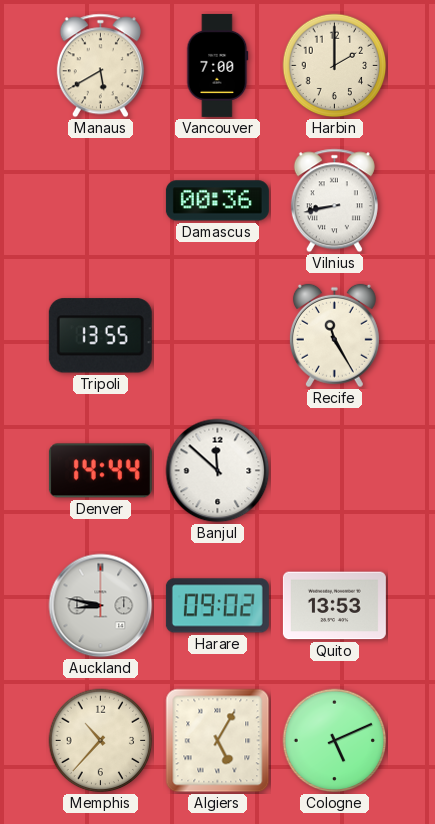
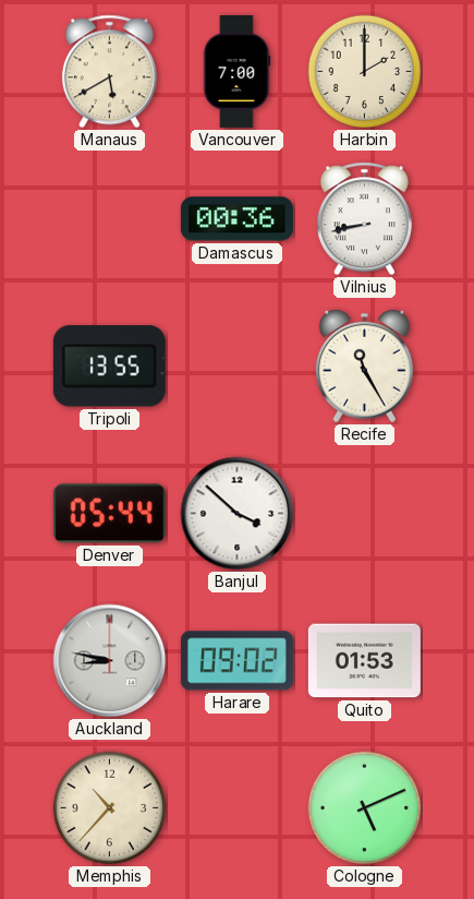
Denver: 14:44 -> 05:44
Banjul: 11:52 -> 3:52
Quito: 13:53 -> 01:53
Algiers: 5:05 -> none
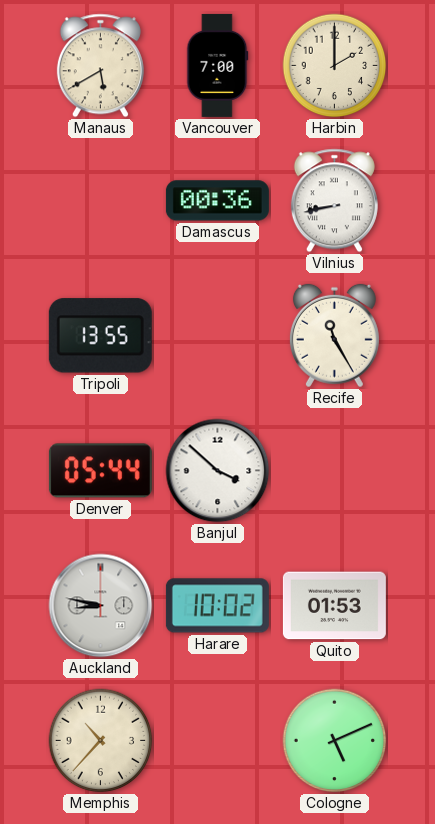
Harare: 09:02 -> 10:02
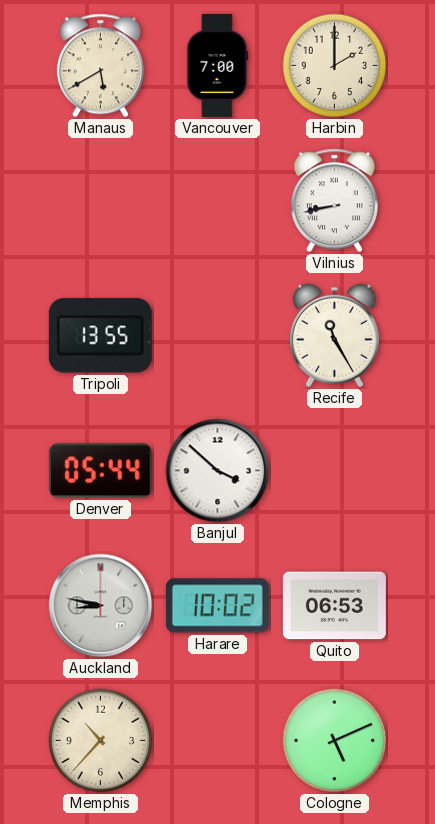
Damascus: 00:36 -> none
Quito: 01:53 -> 06:53
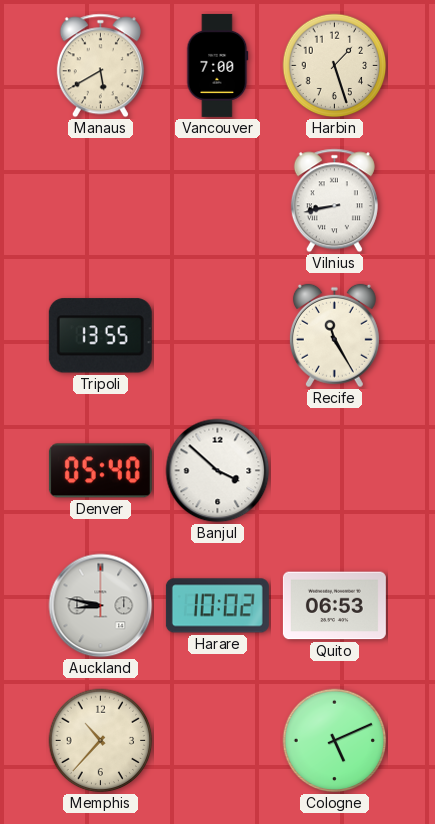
Harbin: 2:00 -> 1:27
Denver: 05:44 -> 05:40
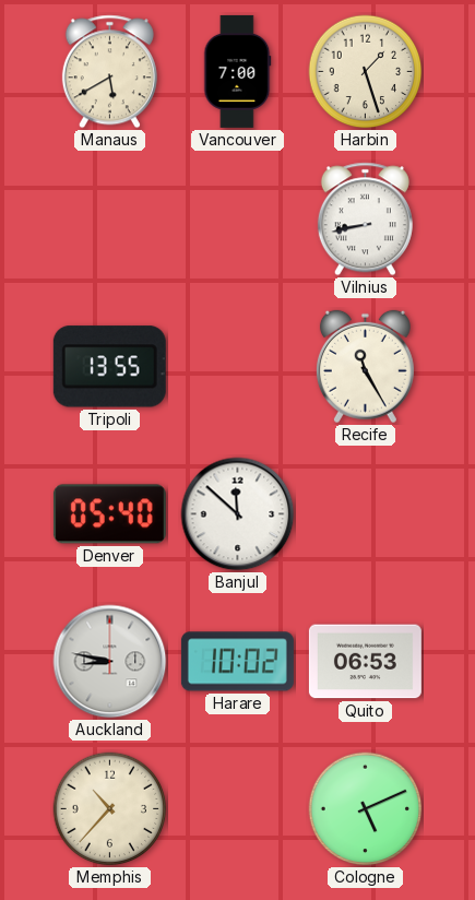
Banjul: 3:52 -> 11:52
